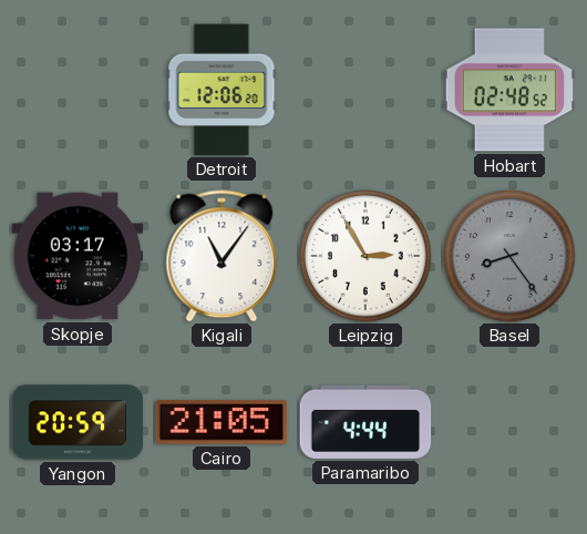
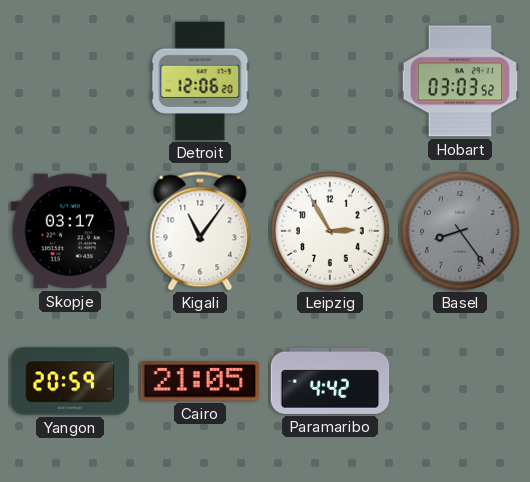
Hobart: 02:48 -> 03:03
Paramaribo: 4:44 -> 4:42
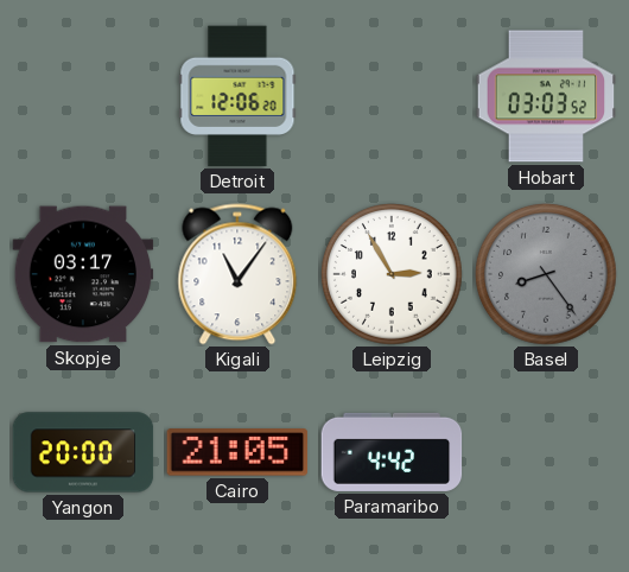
Yangon: 20:59 -> 20:00
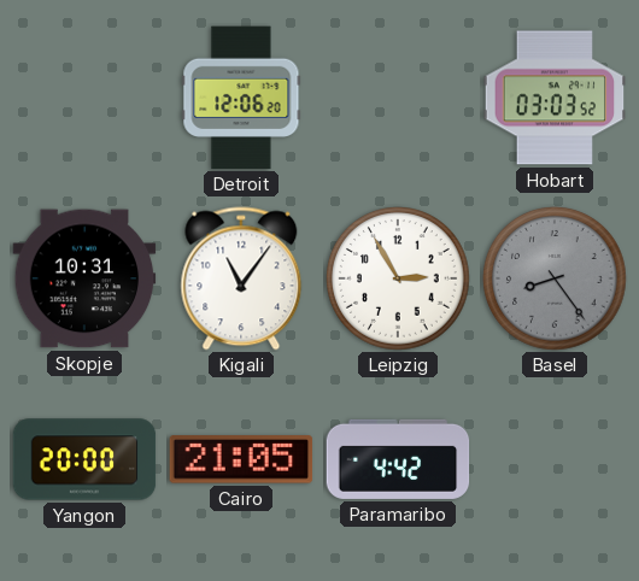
Skopje: 03:17 -> 10:31
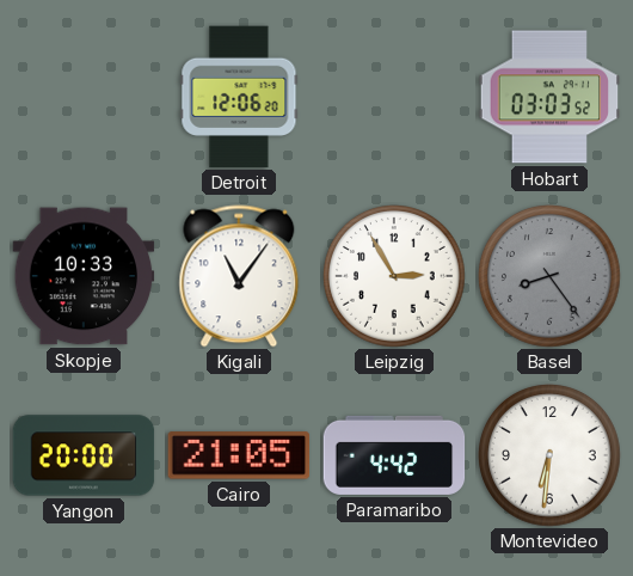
Skopje: 10:31 -> 10:33
Montevideo: none -> 6:31
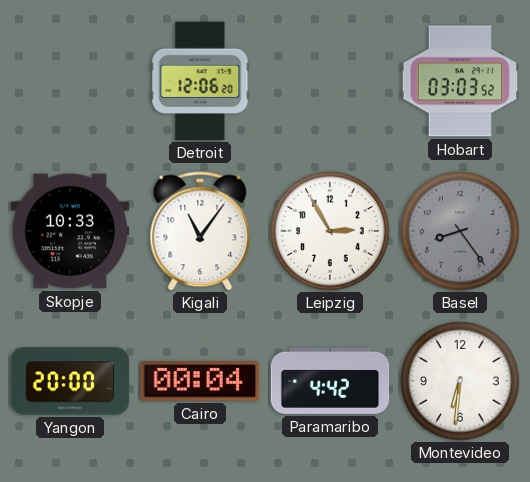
Cairo: 21:05 -> 00:04
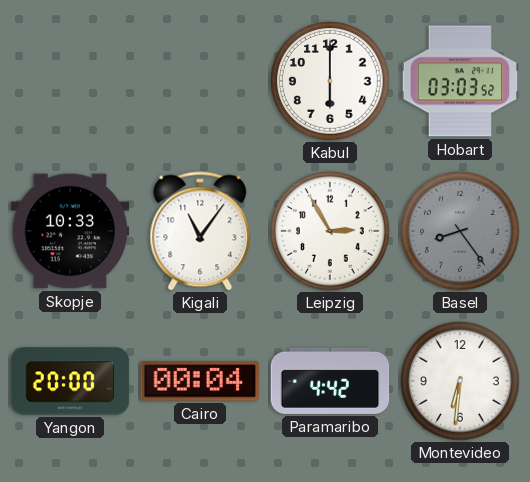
Detroit: 12:06 -> none
Kabul: none -> 6:00
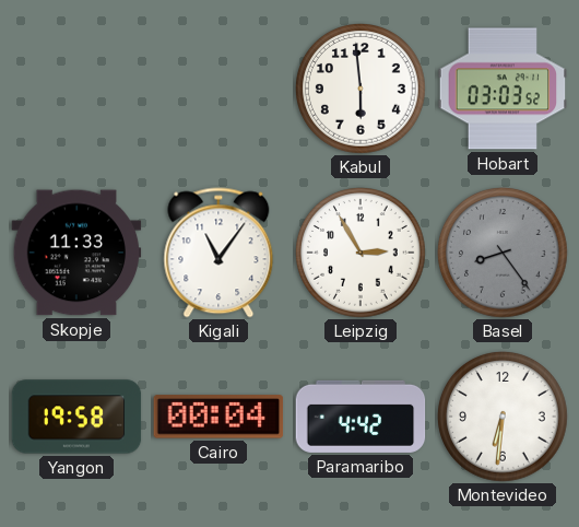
Kabul: 6:00 -> 5:59
Skopje: 10:33 -> 11:33
Yangon: 20:00 -> 19:58
